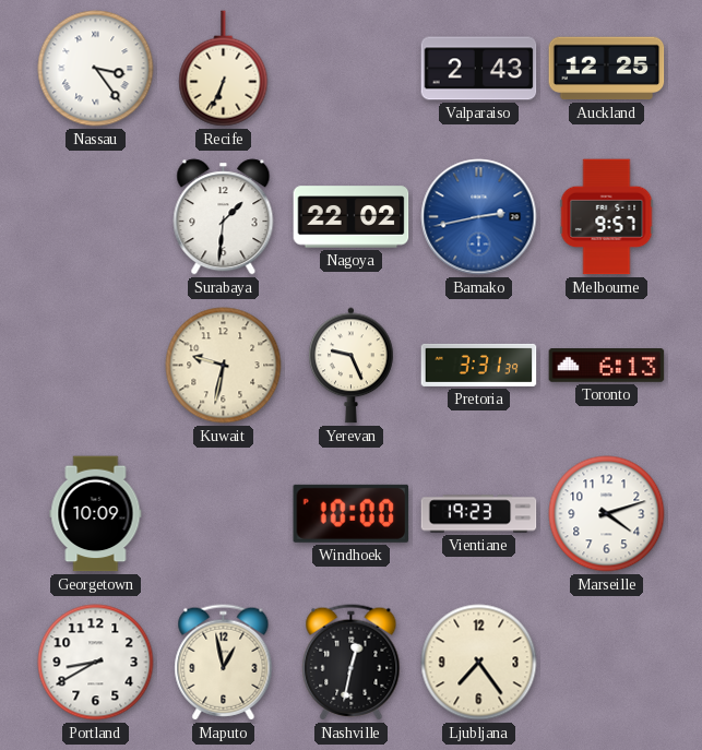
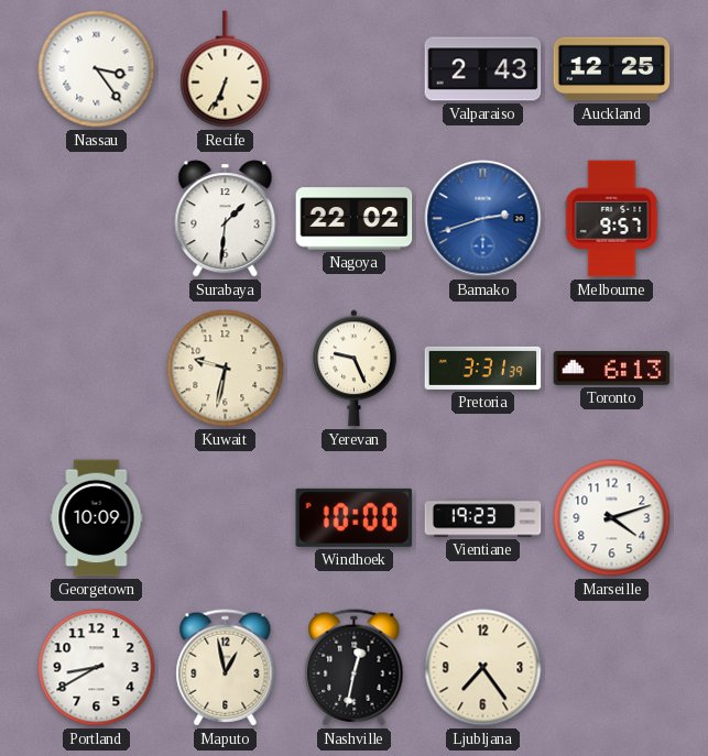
Bamako: 2:43 -> 2:42
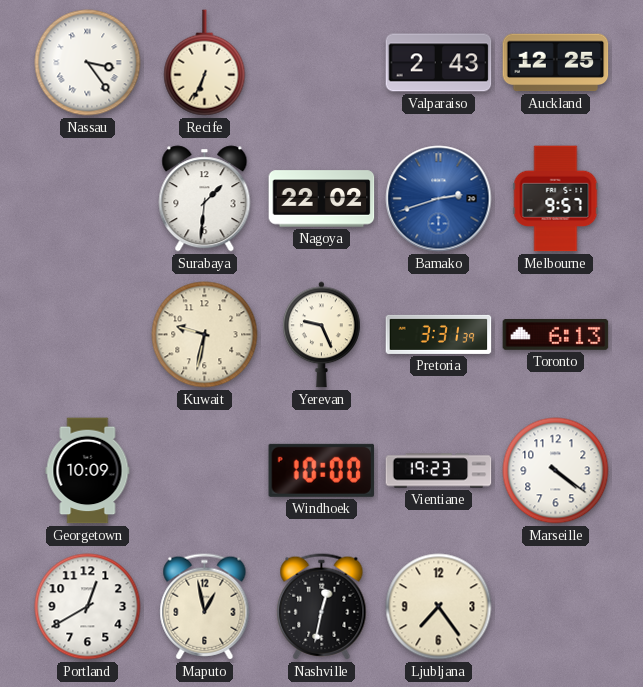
Marseille: 4:12 -> 4:21
Portland: 8:40 -> 12:40
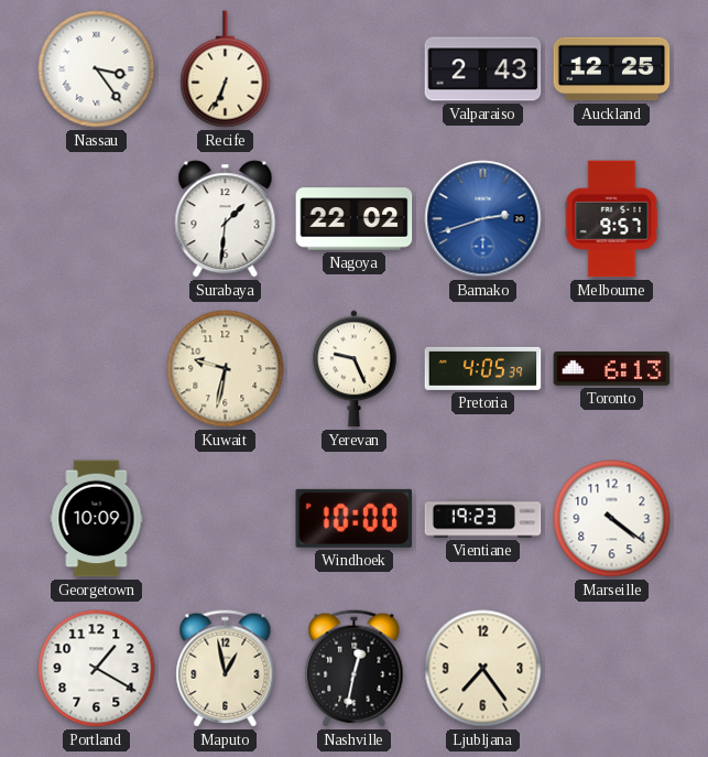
Pretoria: 3:31 -> 4:05
Portland: 12:40 -> 1:20
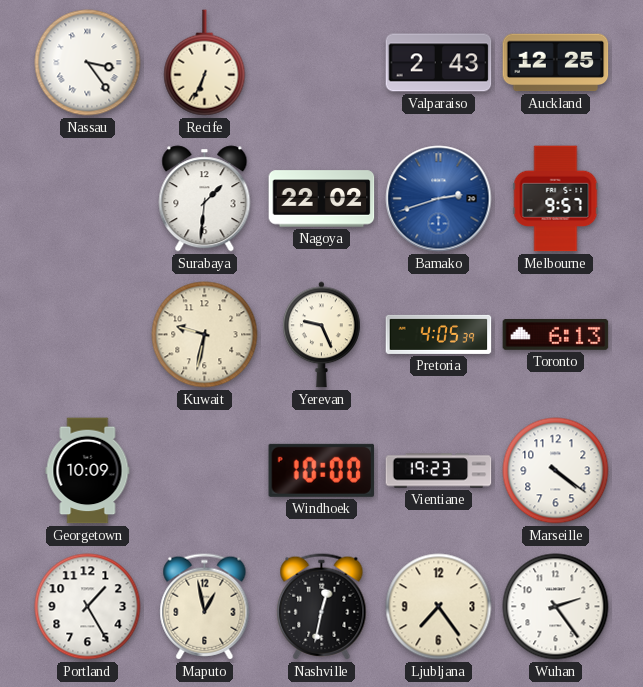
Portland: 1:20 -> 1:25
Wuhan: none -> 2:24
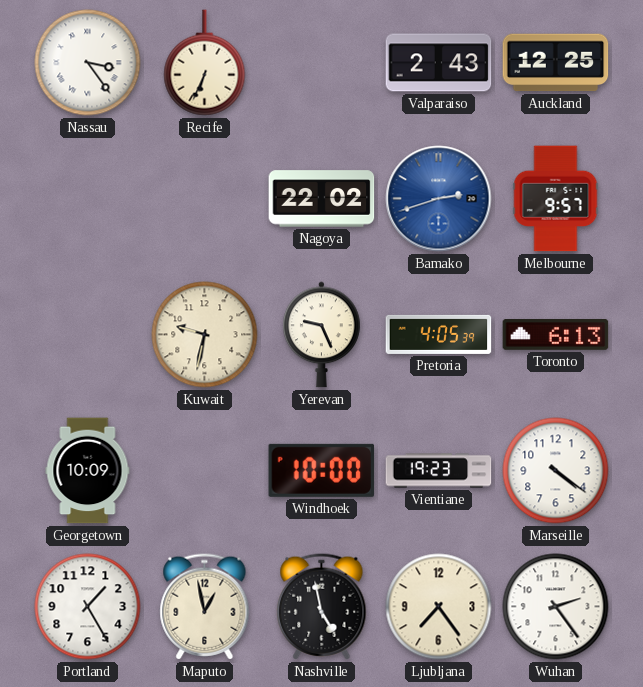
Surabaya: 1:31 -> none
Nashville: 12:32 -> 4:58
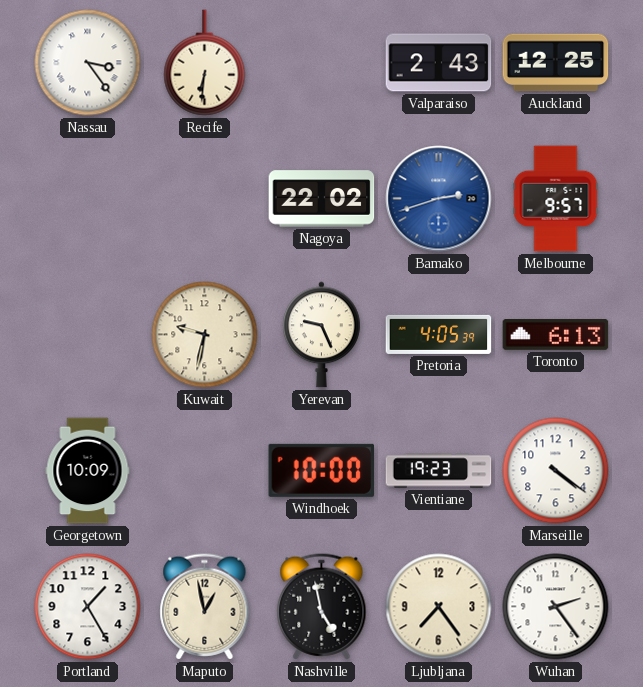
Recife: 6:34 -> 6:31
